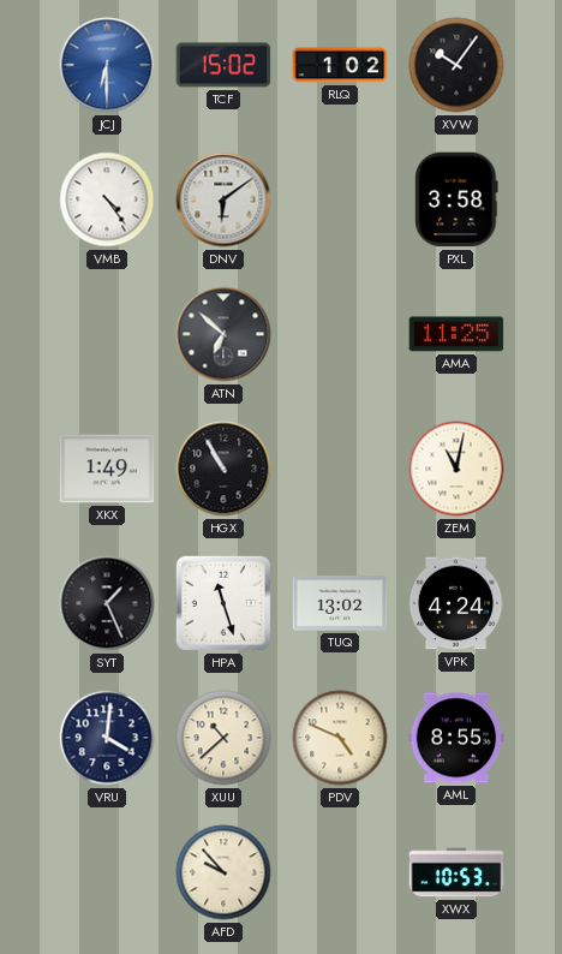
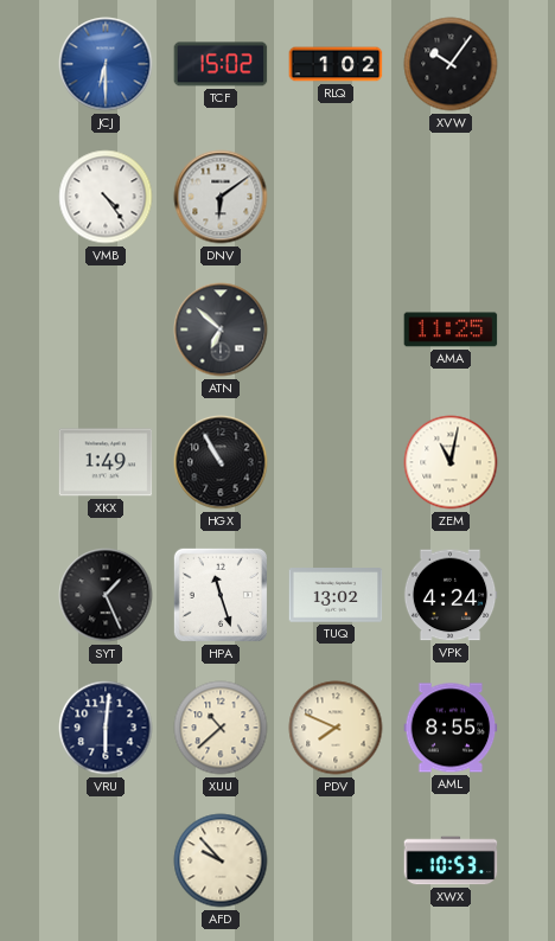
PXL: 3:58 -> none
VRU: 4:01 -> 6:01
PDV: 4:49 -> 7:49
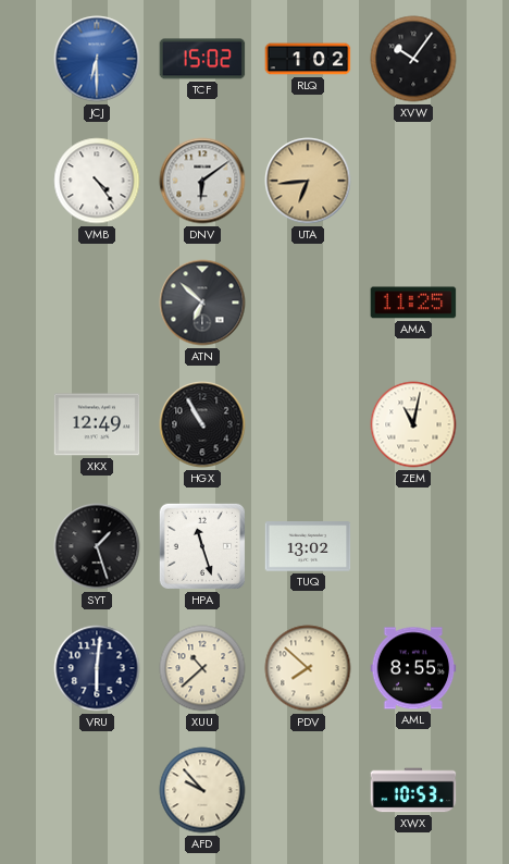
UTA: none -> 6:44
XKX: 1:49 -> 12:49
SYT: 1:26 -> 1:27
VPK: 4:24 -> none
PDV: 7:49 -> 7:52
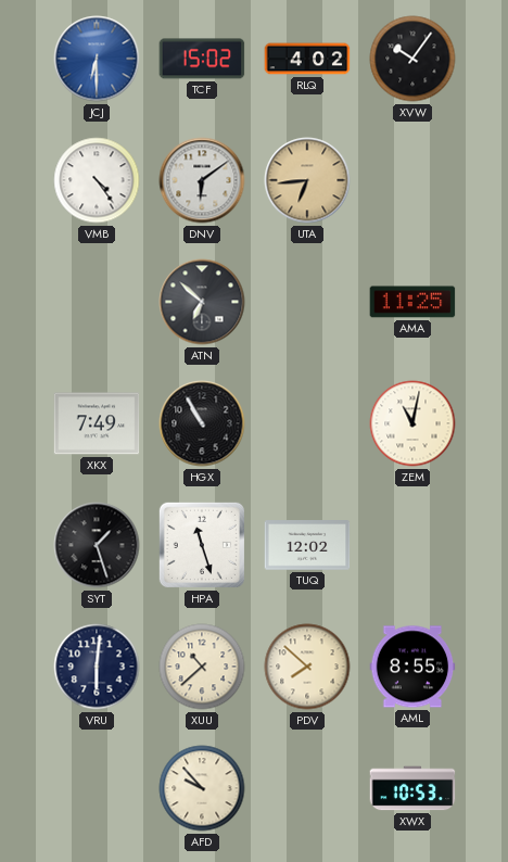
RLQ: 1:02 -> 4:02
XKX: 12:49 -> 7:49
TUQ: 13:02 -> 12:02
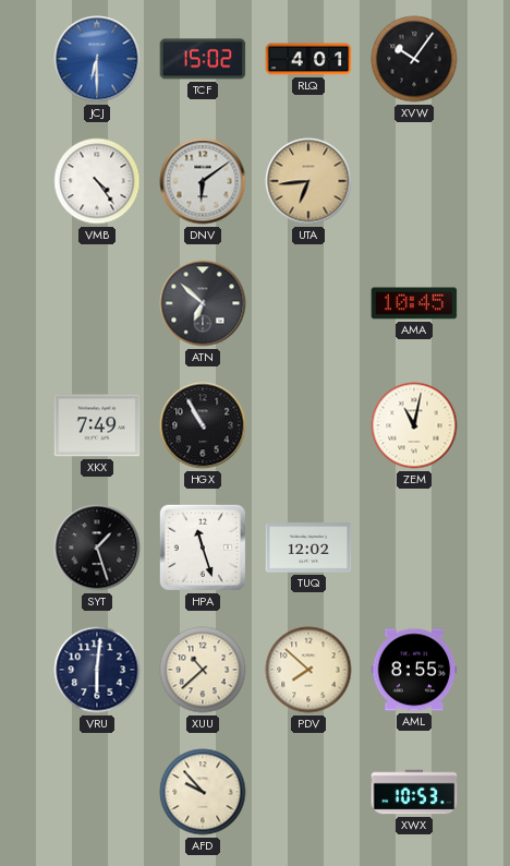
RLQ: 4:02 -> 4:01
AMA: 11:25 -> 10:45
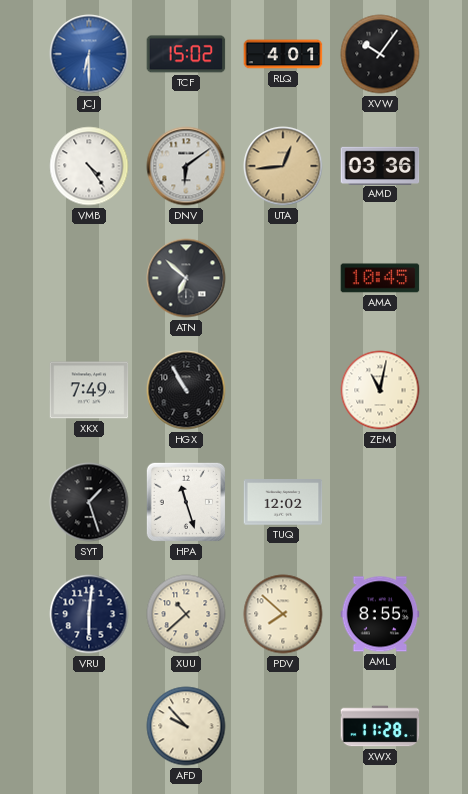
UTA: 6:44 -> 12:44
AMD: none -> 03:36
XWX: 10:53 -> 11:28
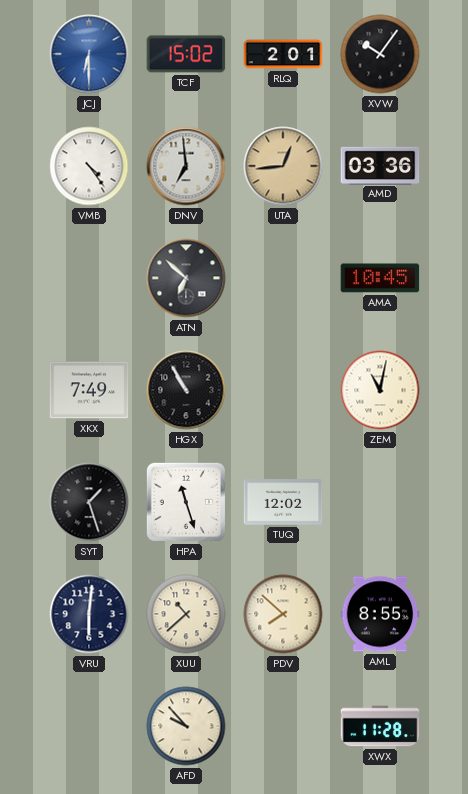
RLQ: 4:01 -> 2:01
DNV: 6:09 -> 6:59
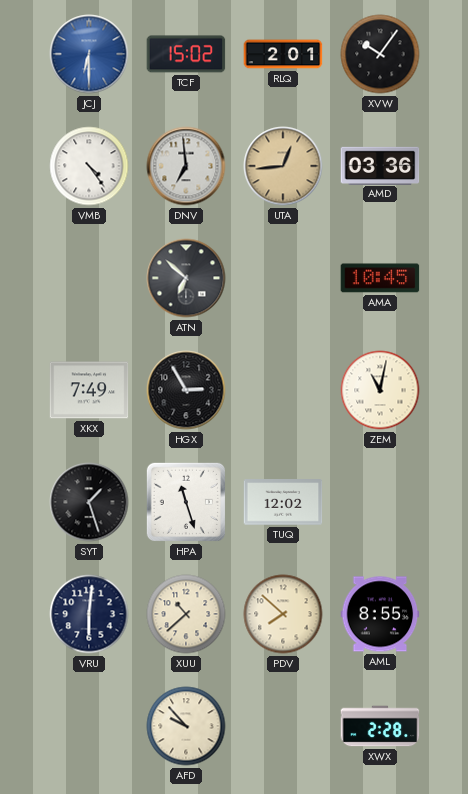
HGX: 10:55 -> 2:55
XWX: 11:28 -> 2:28
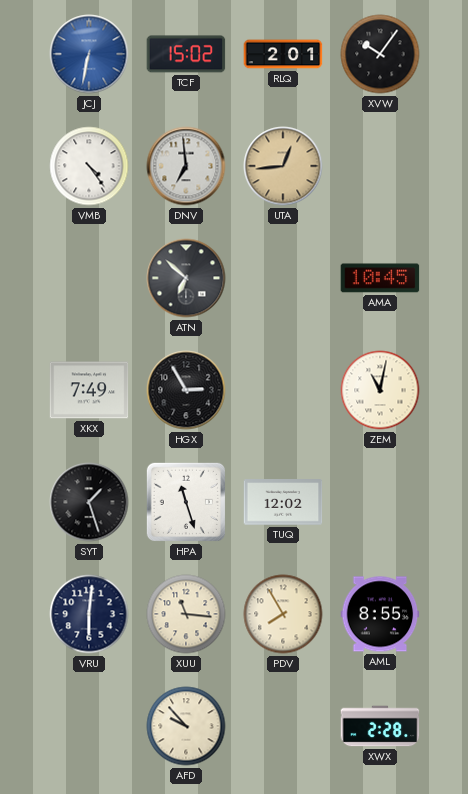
JCJ: 6:30 -> 6:32
AMD: 03:36 -> none
XUU: 10:38 -> 11:16
PDV: 7:52 -> 7:55
